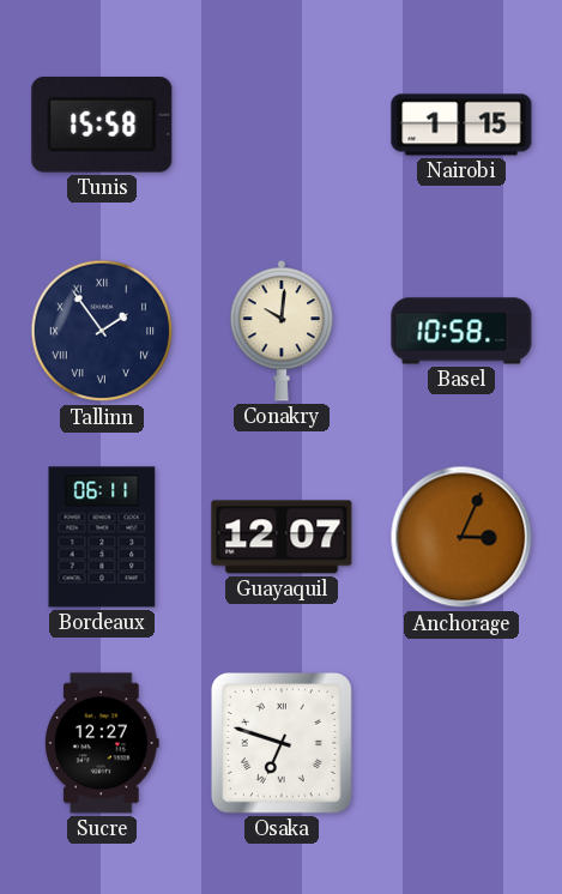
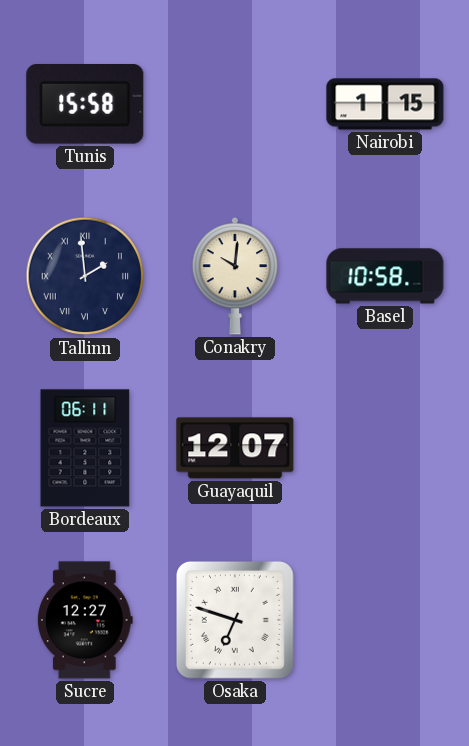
Tallinn: 1:54 -> 1:59
Anchorage: 3:04 -> none
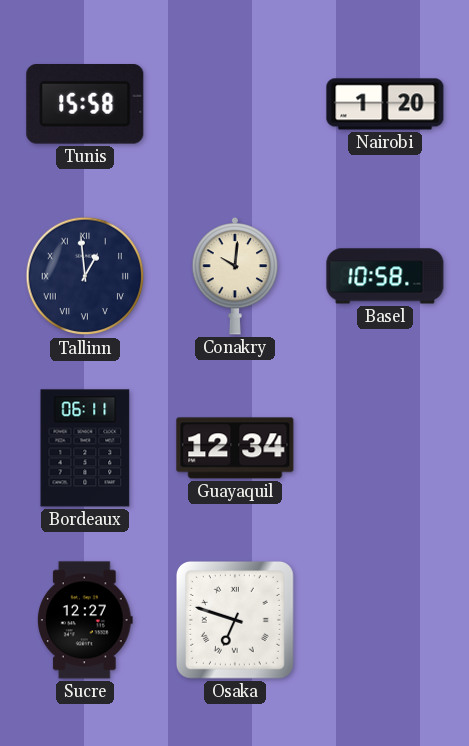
Nairobi: 1:15 -> 1:20
Tallinn: 1:59 -> 12:59
Guayaquil: 12:07 -> 12:34
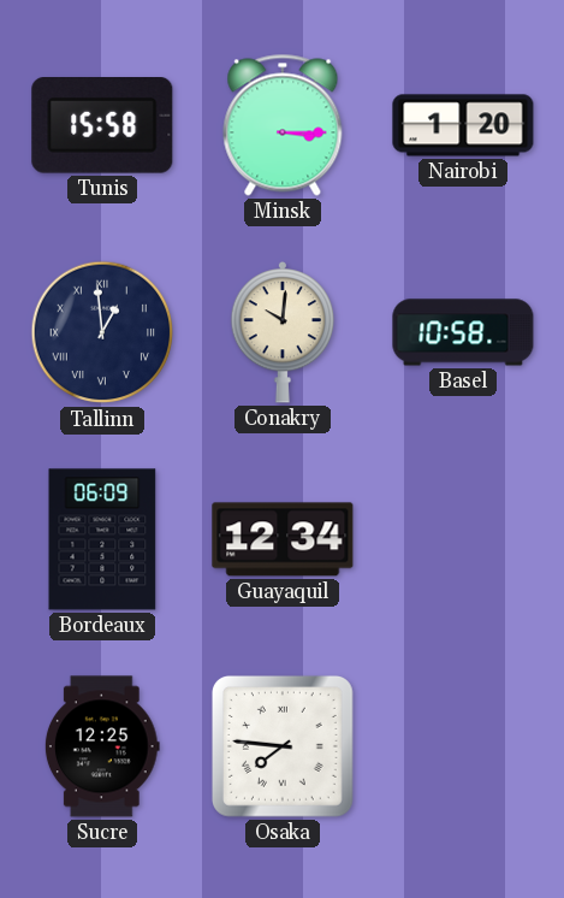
Minsk: none -> 3:15
Bordeaux: 06:11 -> 06:09
Sucre: 12:27 -> 12:25
Osaka: 6:48 -> 7:46
